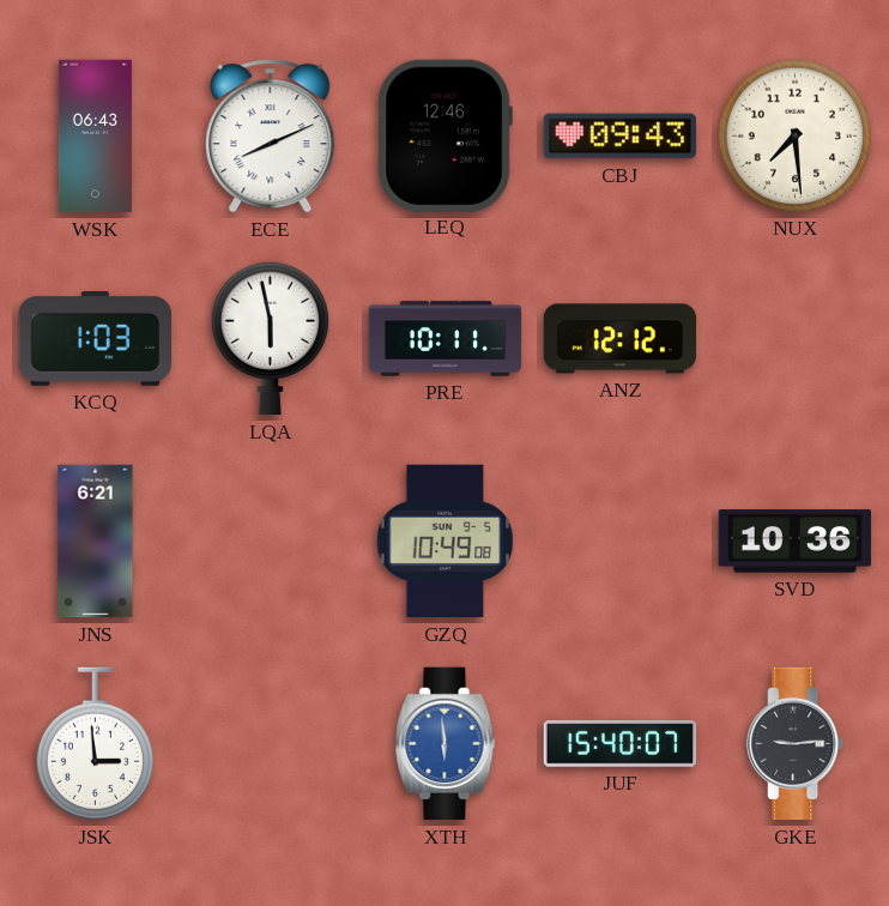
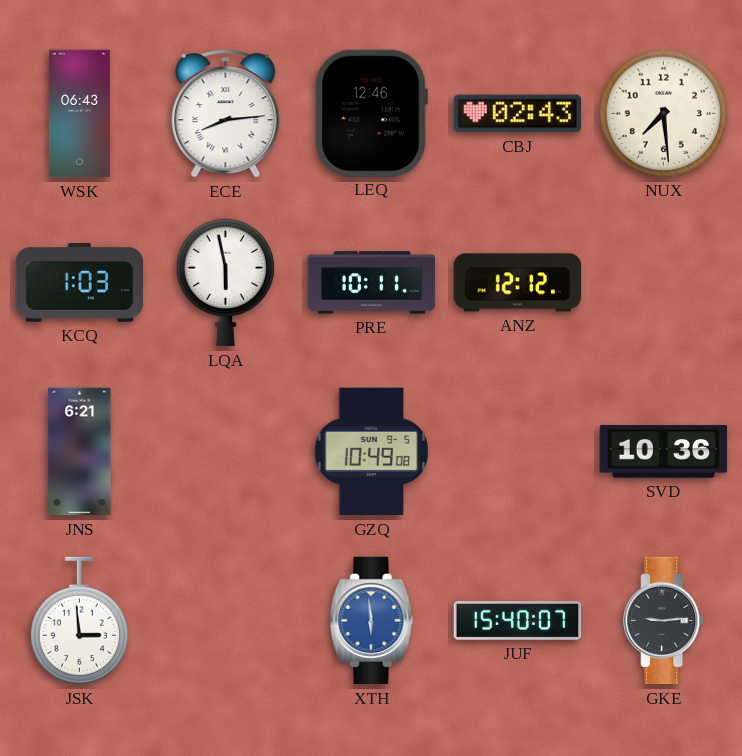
ECE: 8:11 -> 8:14
CBJ: 09:43 -> 02:43
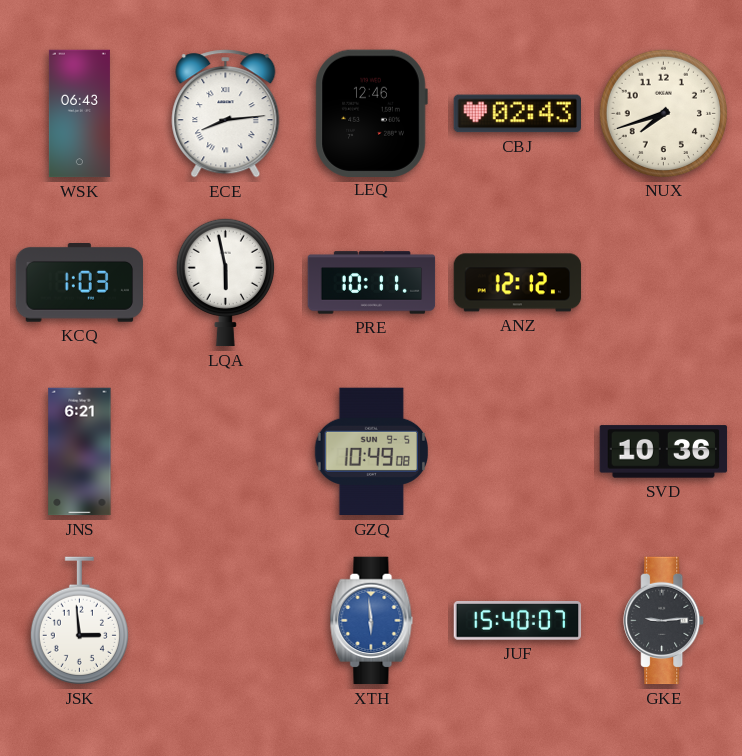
NUX: 7:29 -> 7:42
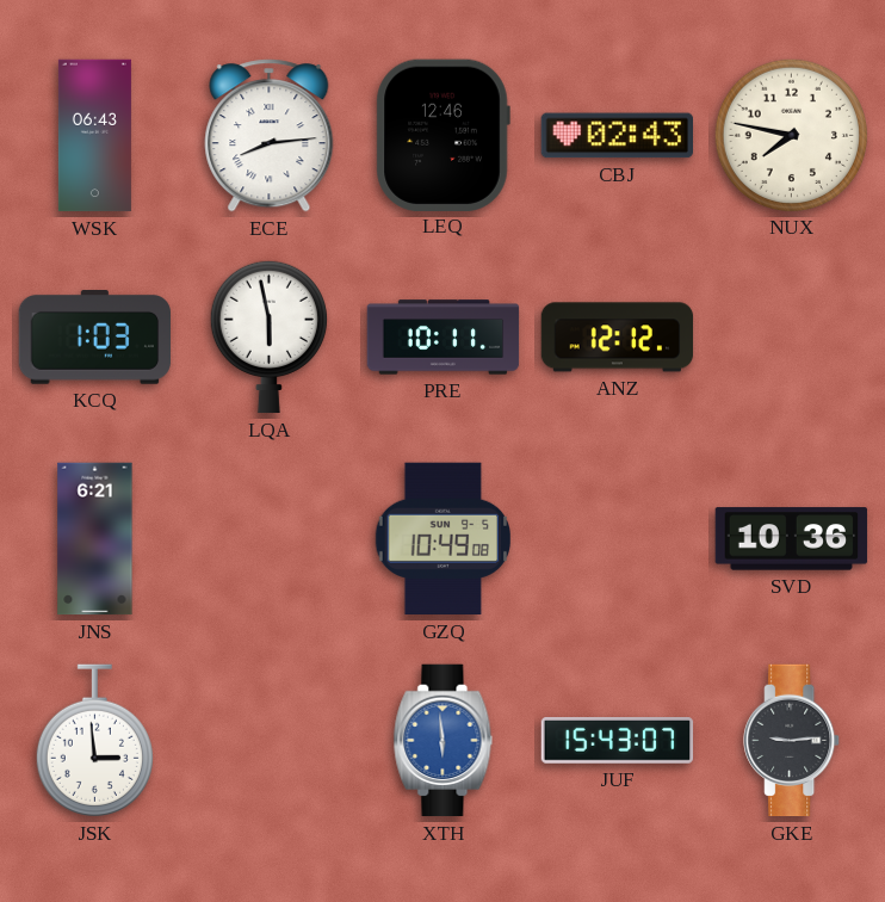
NUX: 7:42 -> 7:47
JUF: 15:40 -> 15:43
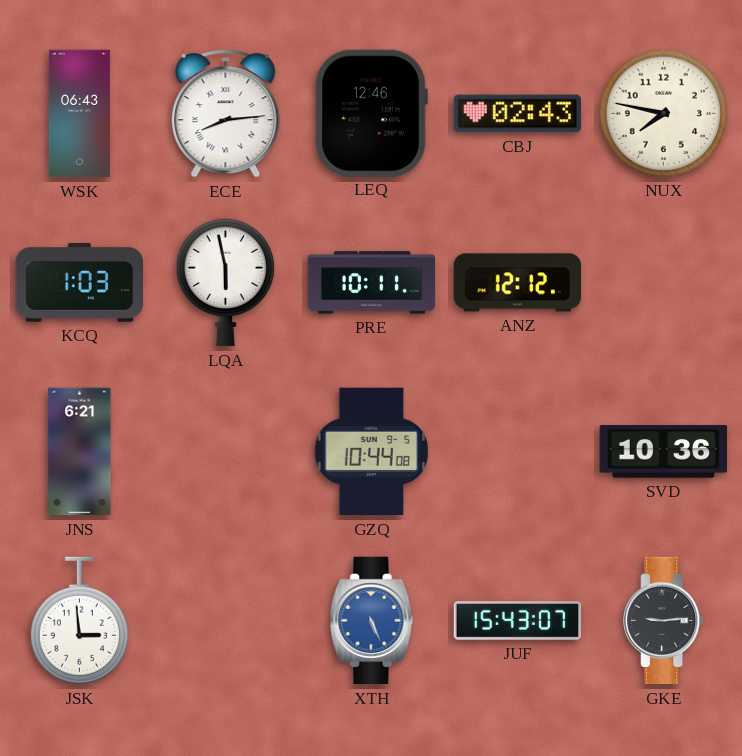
GZQ: 10:49 -> 10:44
XTH: 5:59 -> 5:26
